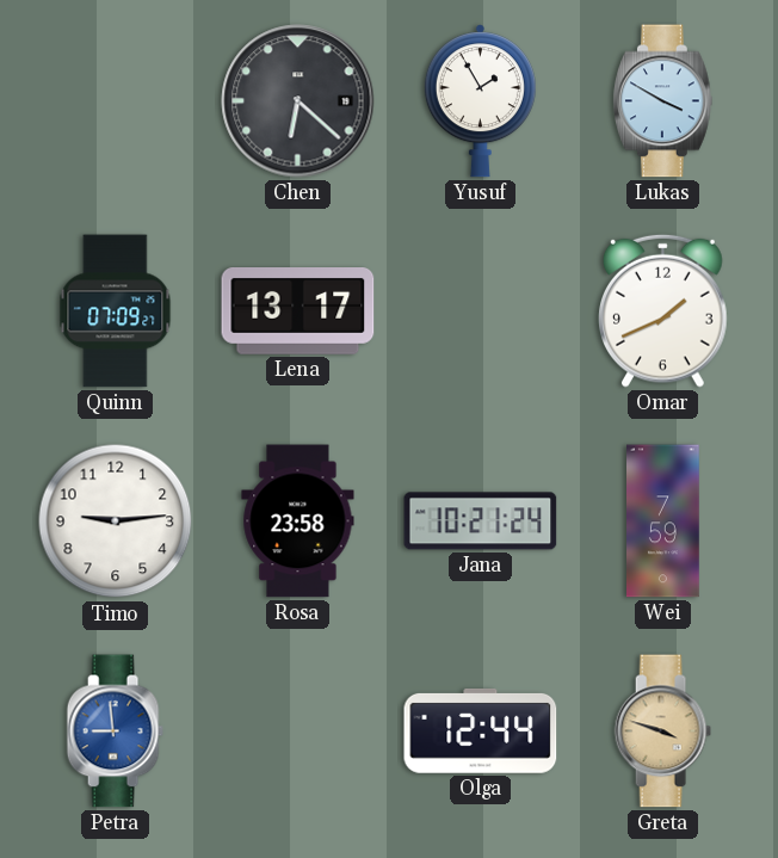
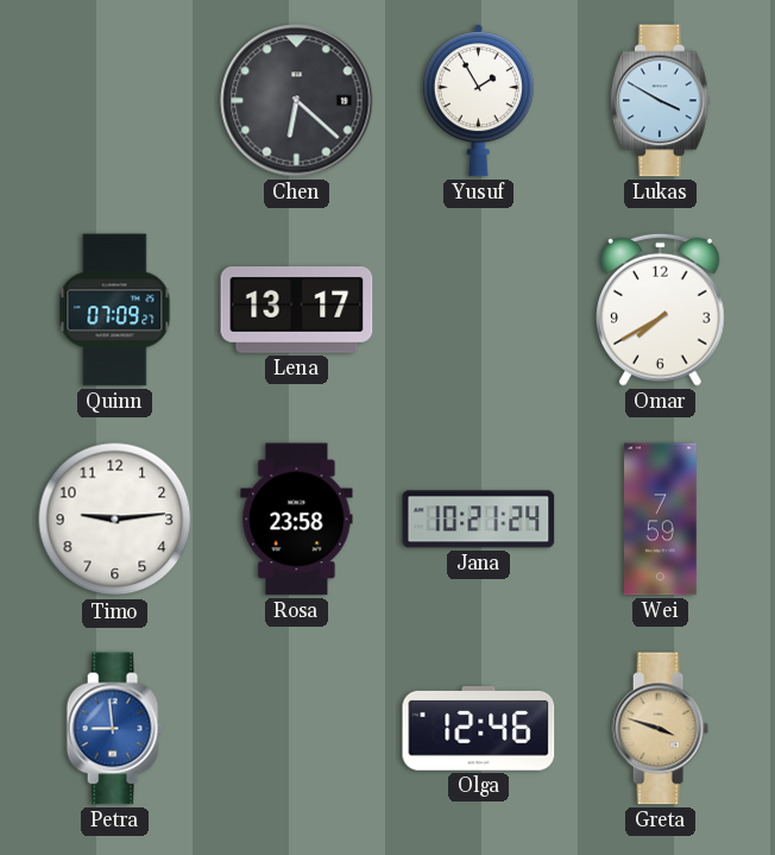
Omar: 1:41 -> 7:40
Olga: 12:44 -> 12:46
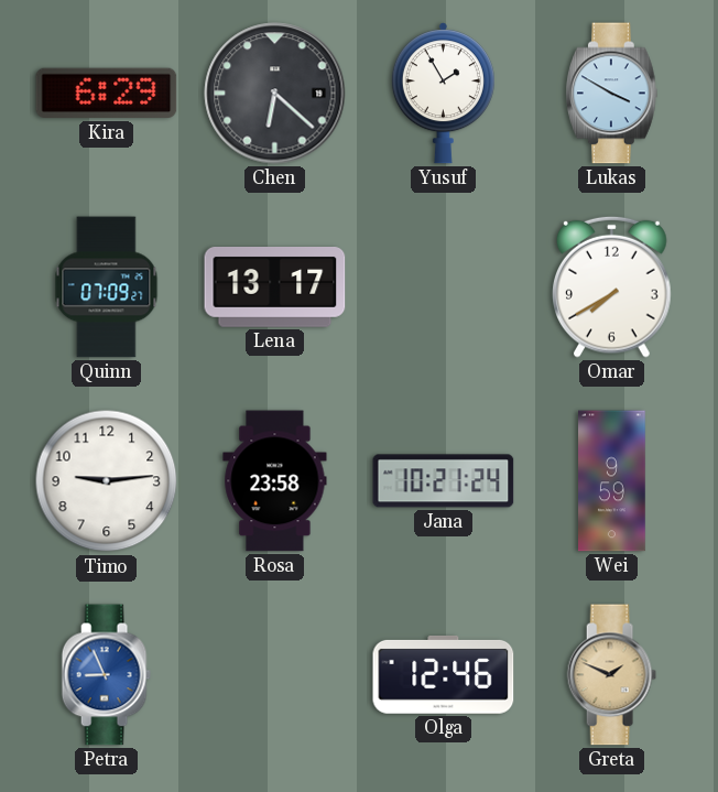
Kira: none -> 6:29
Wei: 7:59 -> 9:59
Petra: 8:59 -> 8:56
Greta: 3:48 -> 1:49
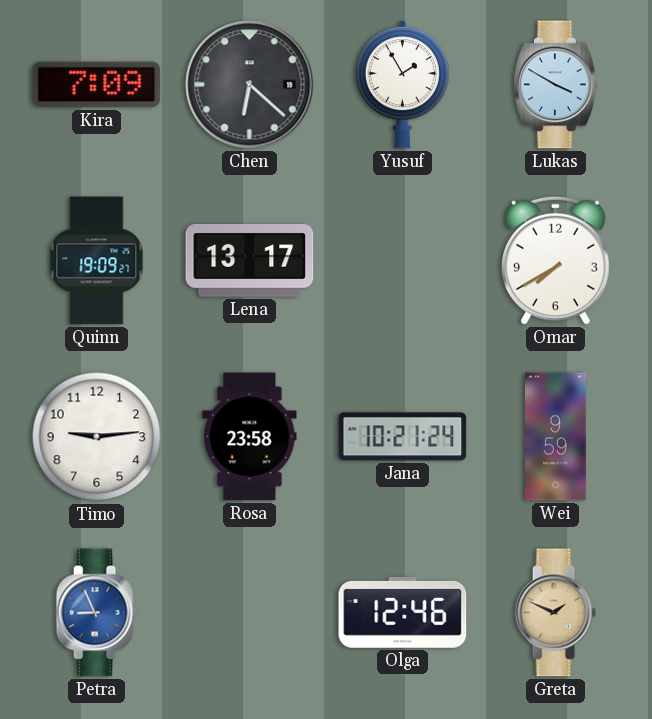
Kira: 6:29 -> 7:09
Quinn: 07:09 -> 19:09
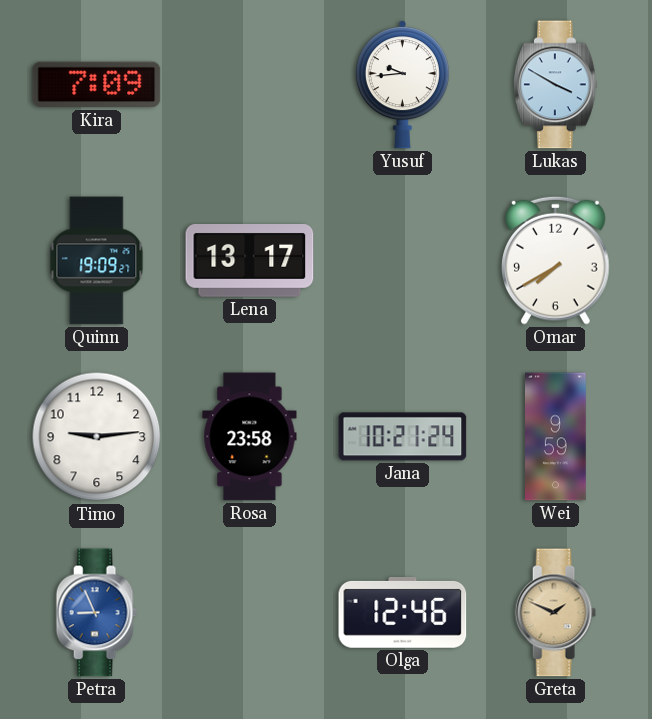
Chen: 6:22 -> none
Yusuf: 1:55 -> 9:44
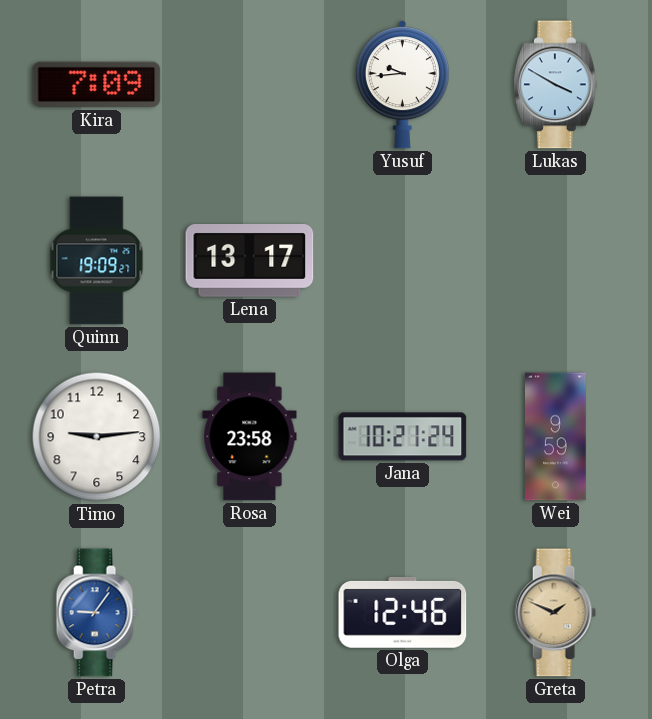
Omar: 7:40 -> none
Petra: 8:56 -> 9:06
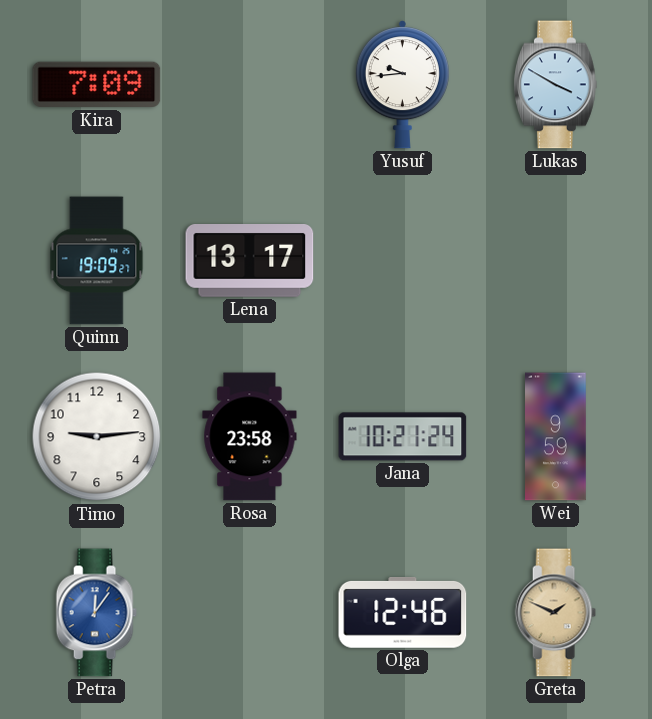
Petra: 9:06 -> 12:06
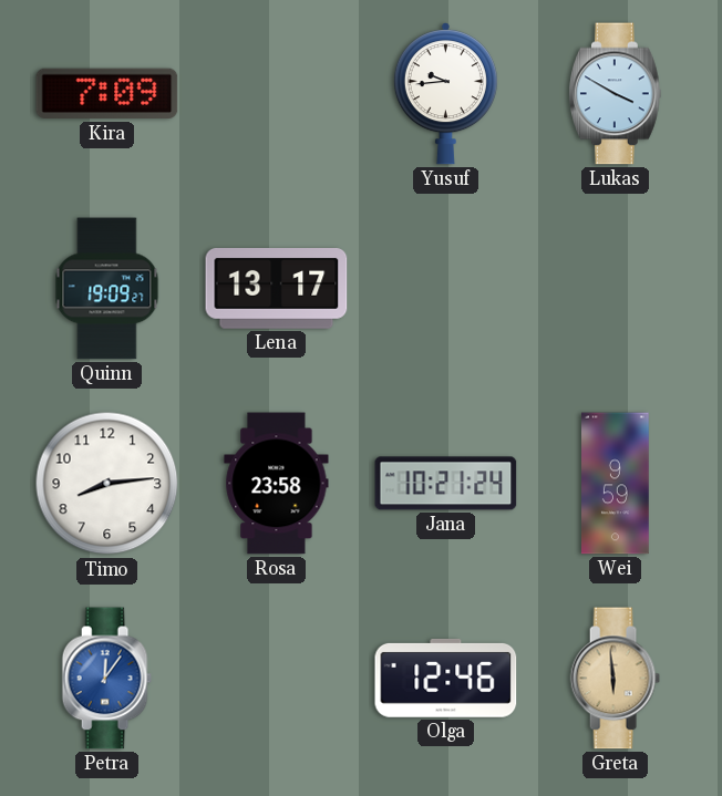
Timo: 9:14 -> 8:14
Greta: 1:49 -> 5:59
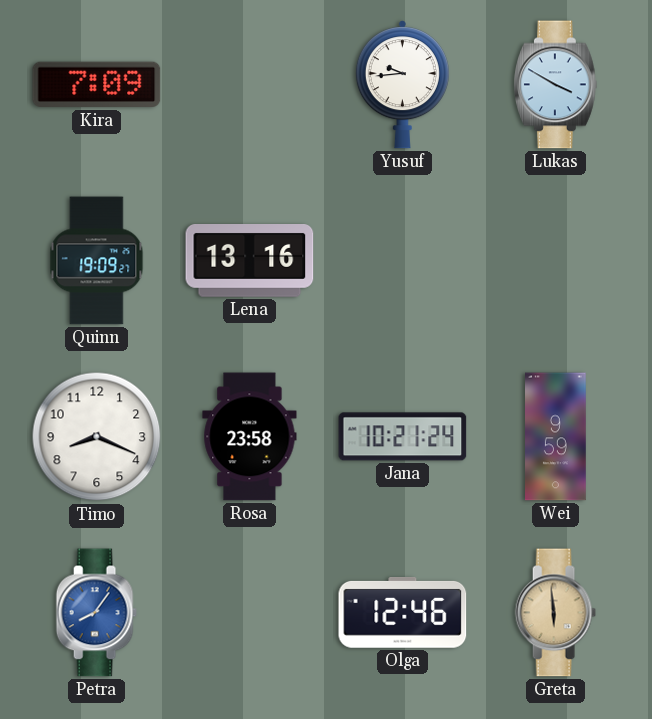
Lena: 13:17 -> 13:16
Timo: 8:14 -> 8:19
Petra: 12:06 -> 8:06
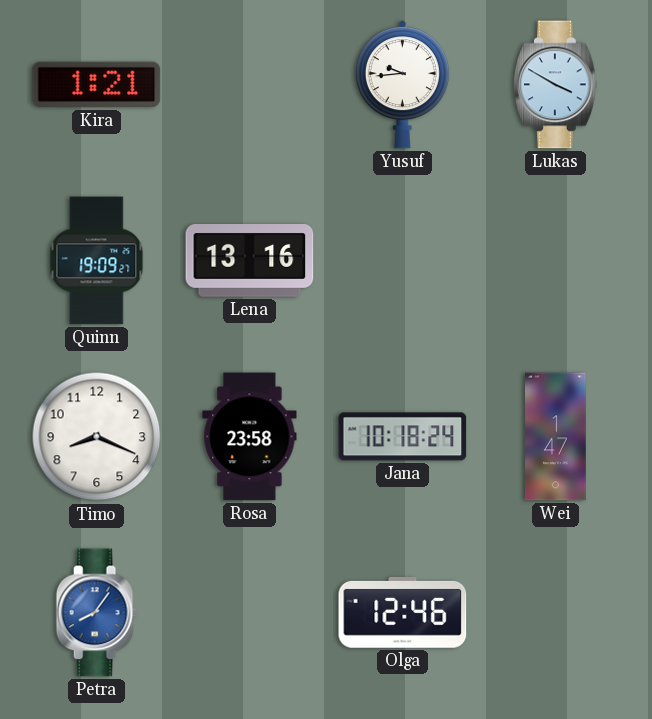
Kira: 7:09 -> 1:21
Jana: 10:21 -> 10:18
Wei: 9:59 -> 1:47
Greta: 5:59 -> none
